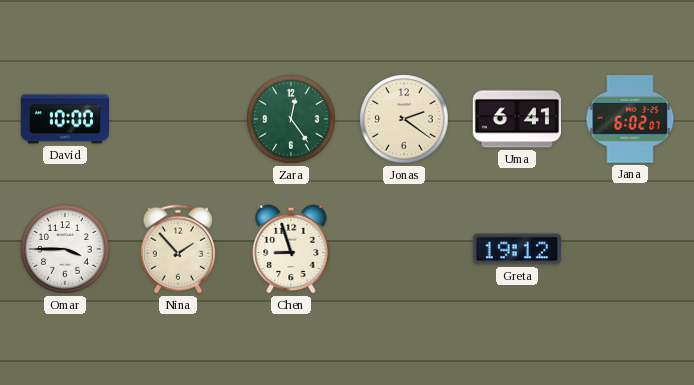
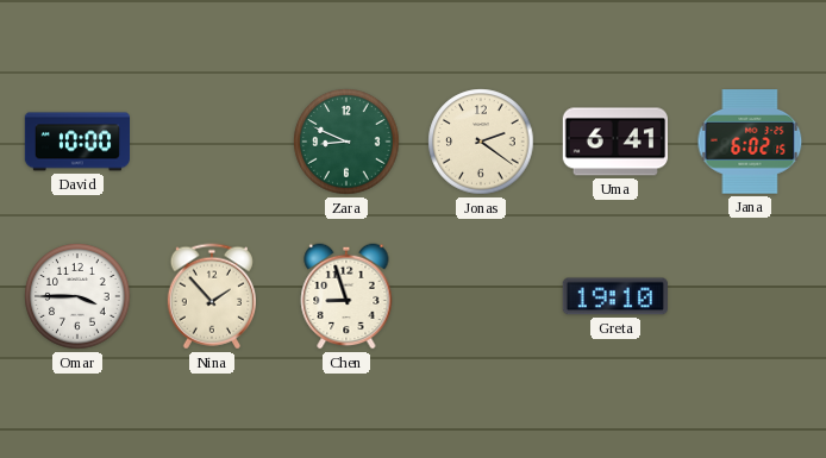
Zara: 12:24 -> 8:49
Jana: 6:02:07 -> 6:02:15
Greta: 19:12 -> 19:10
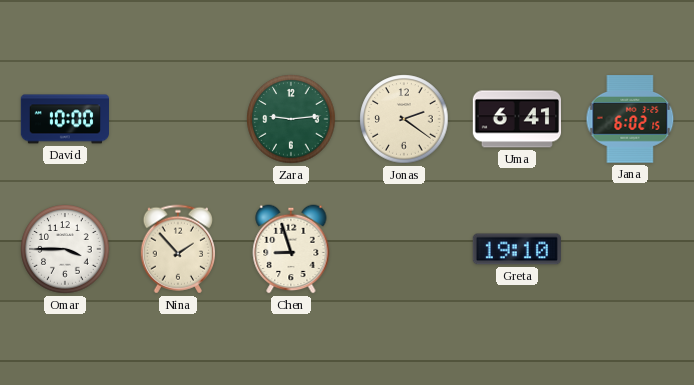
Zara: 8:49 -> 9:14
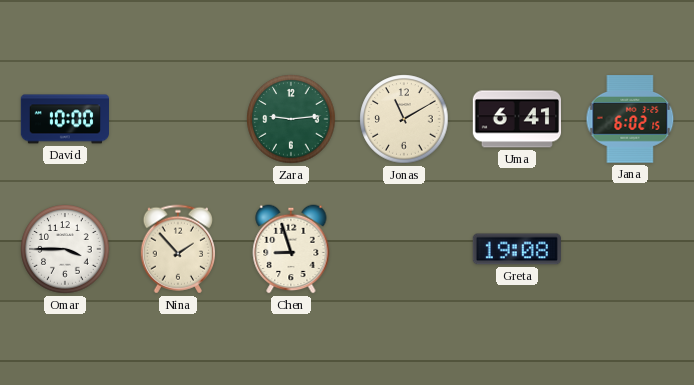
Jonas: 2:21 -> 11:10
Greta: 19:10 -> 19:08
